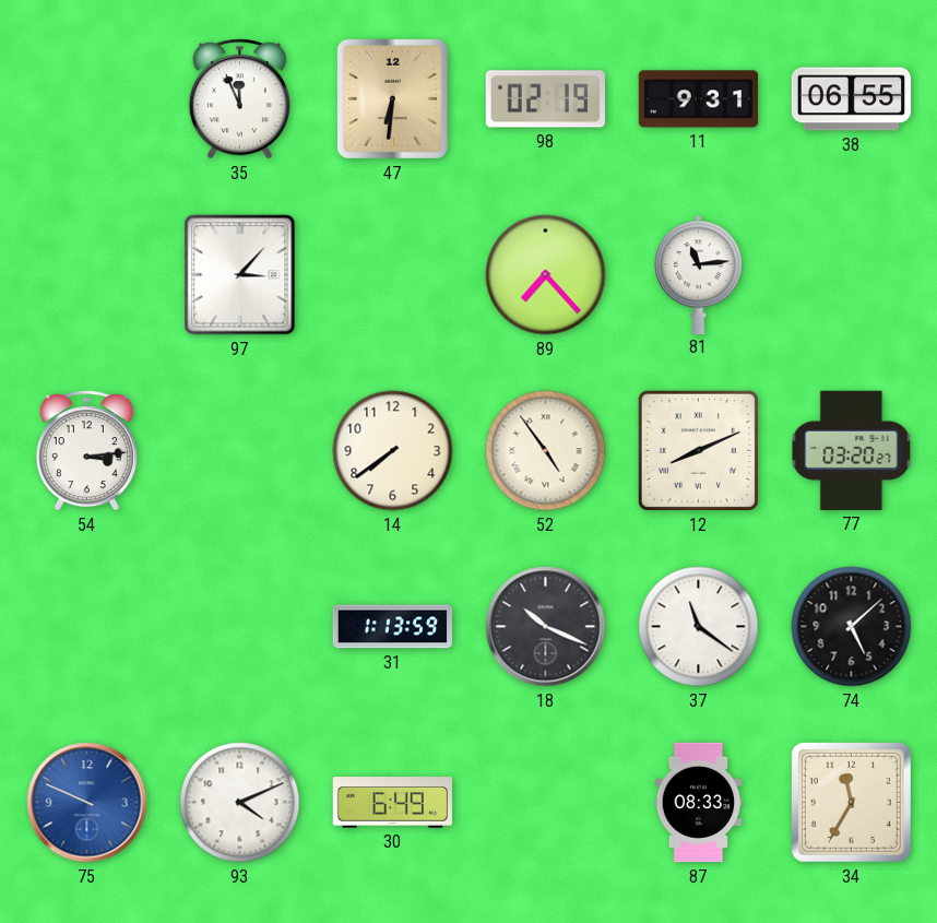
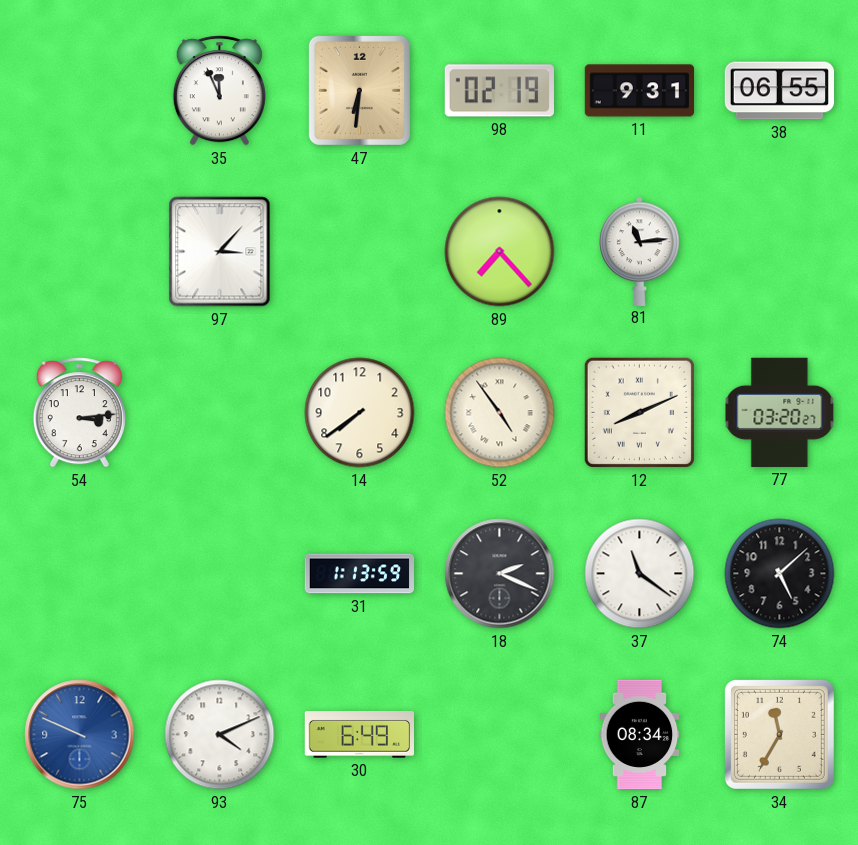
18: 10:19 -> 2:19
87: 08:33 -> 08:34
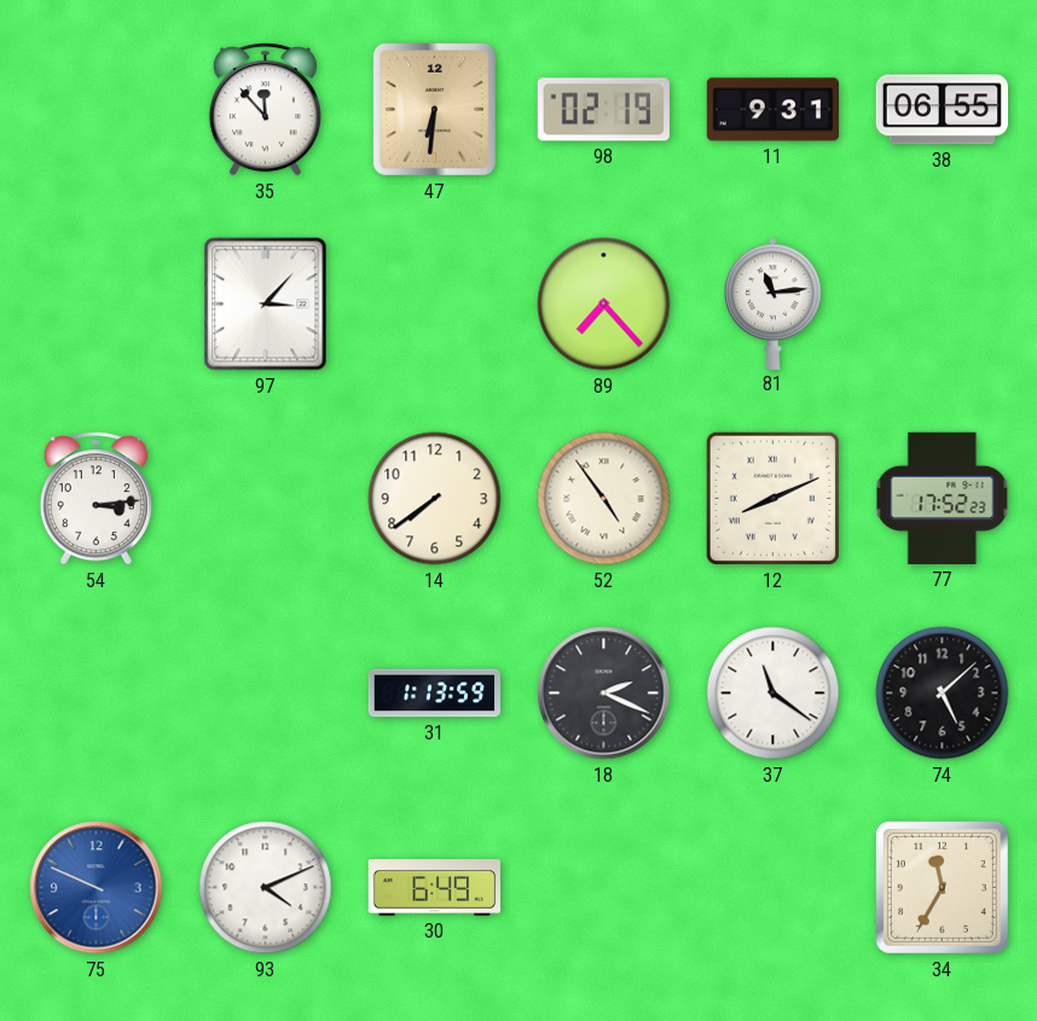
35: 11:56 -> 11:53
77: 03:20 -> 17:52
87: 08:34 -> none
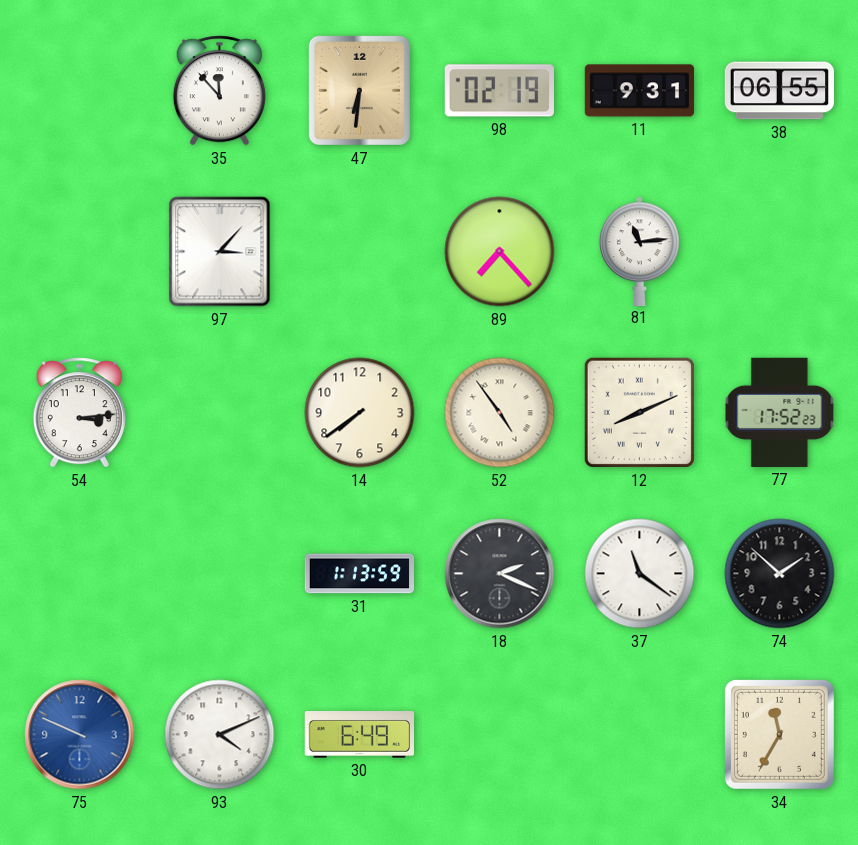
74: 5:08 -> 1:52
